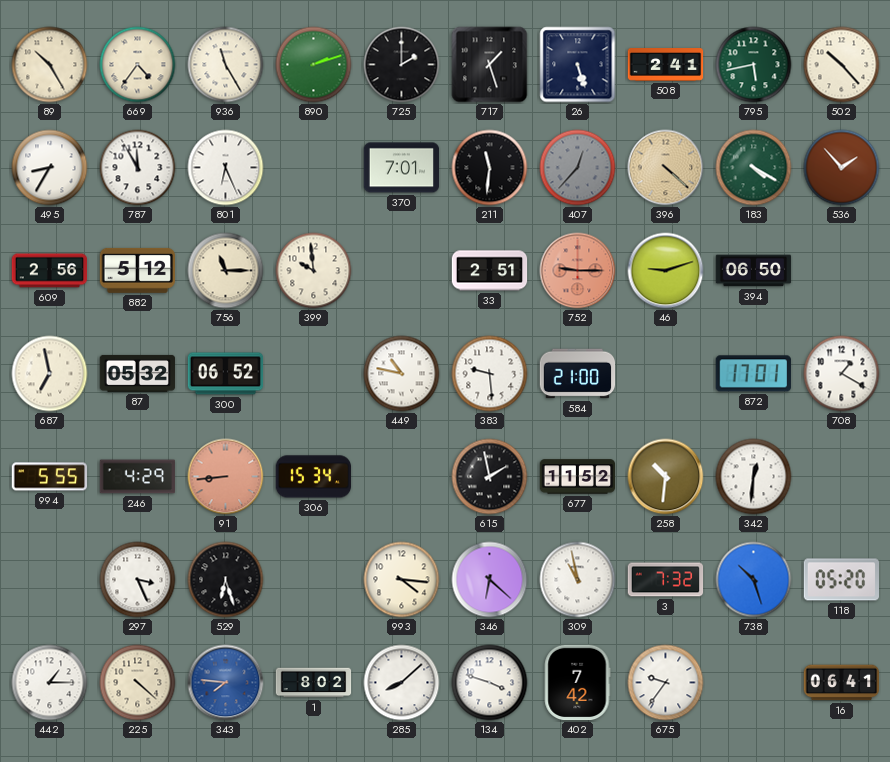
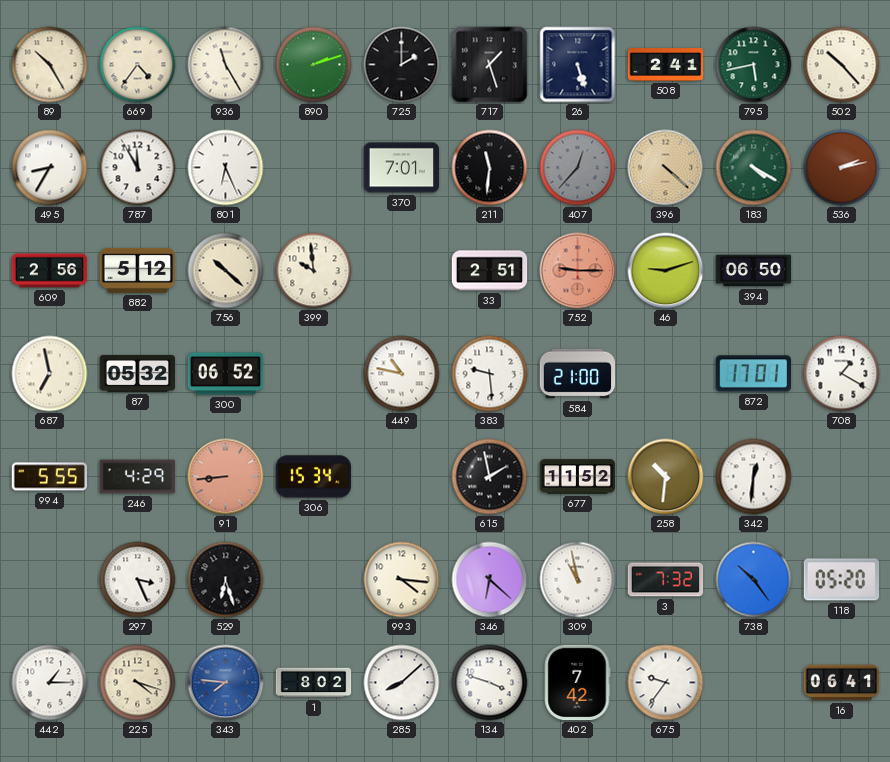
536: 1:53 -> 2:13
756: 11:15 -> 10:22
738: 10:27 -> 10:24
225: 4:22 -> 4:18
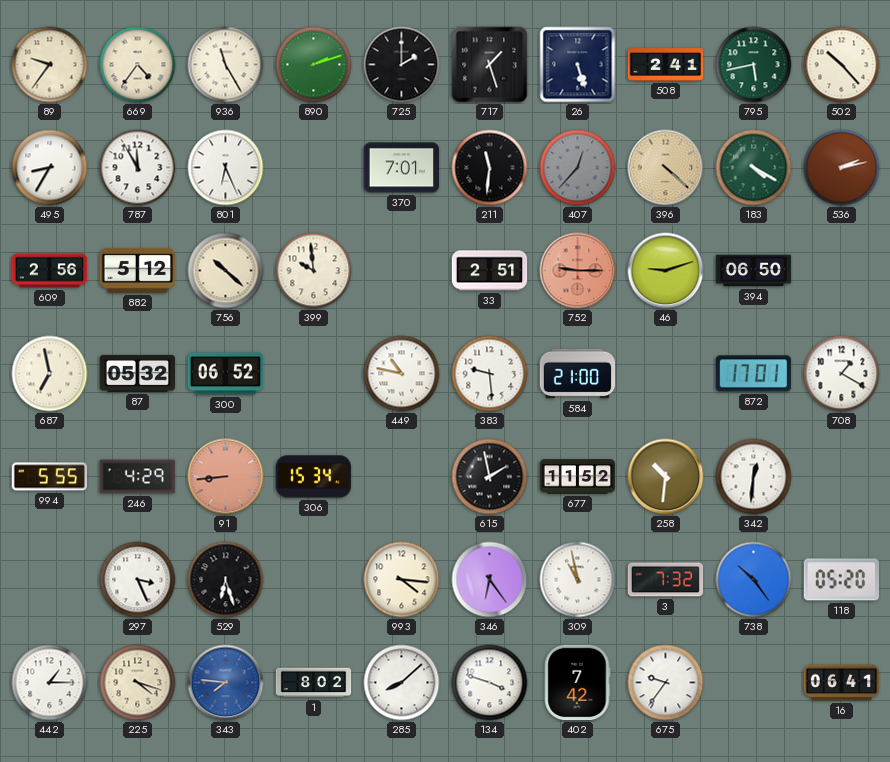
89: 10:25 -> 9:36
346: 6:22 -> 6:24
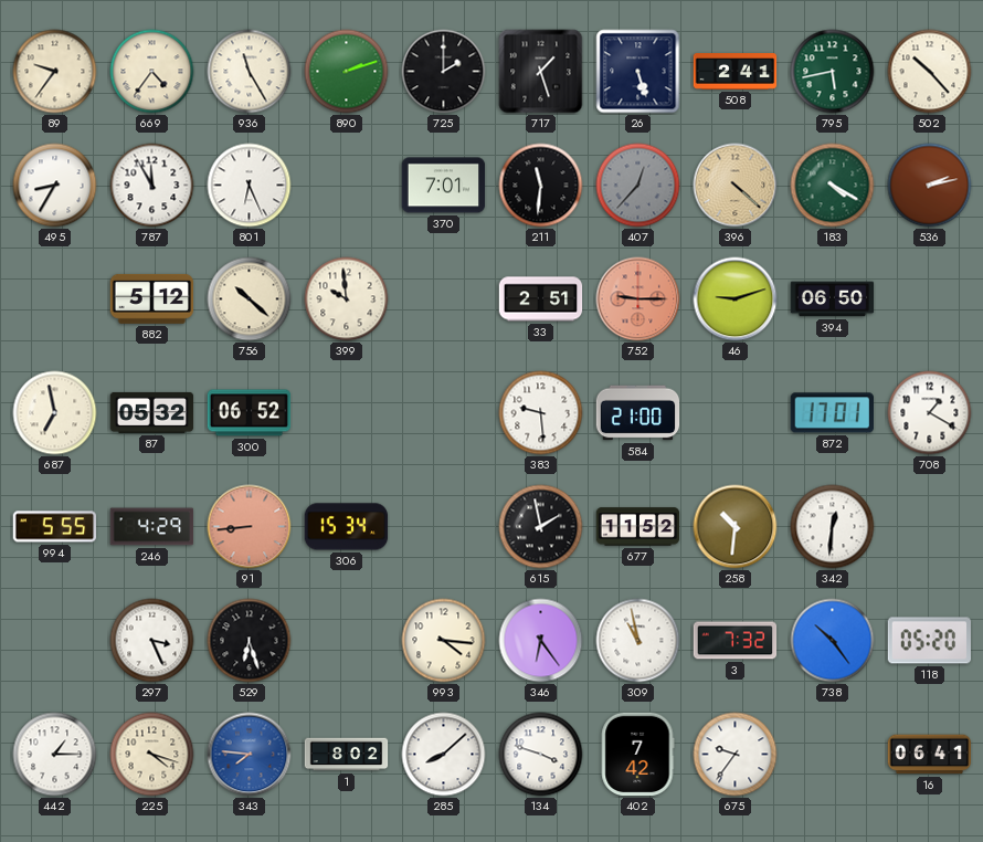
609: 2:56 -> none
449: 10:47 -> none
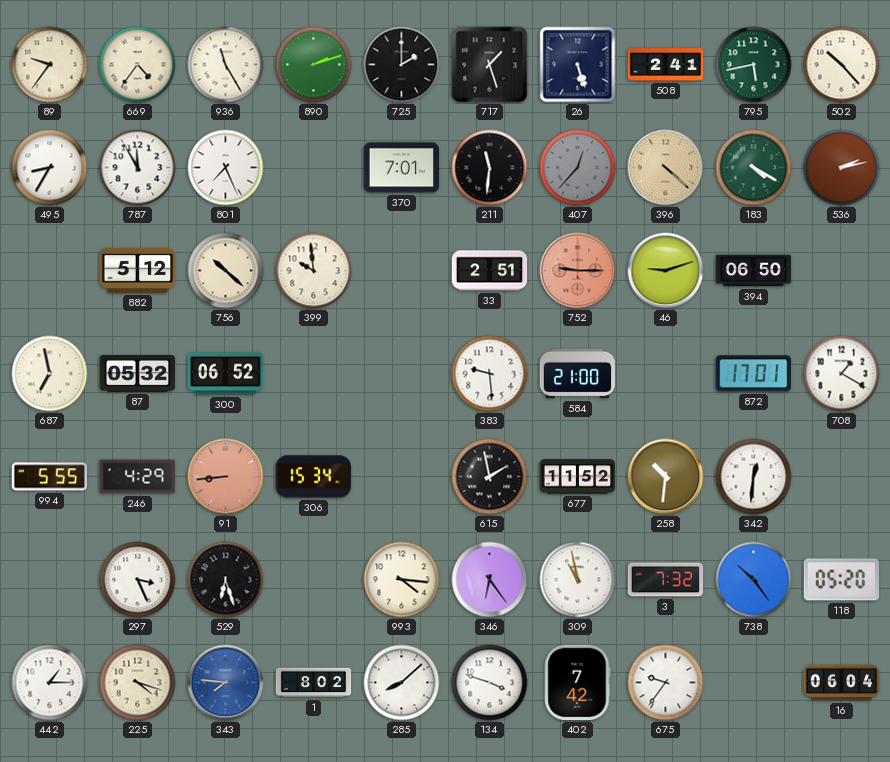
801: 6:26 -> 7:26
16: 06:41 -> 06:04
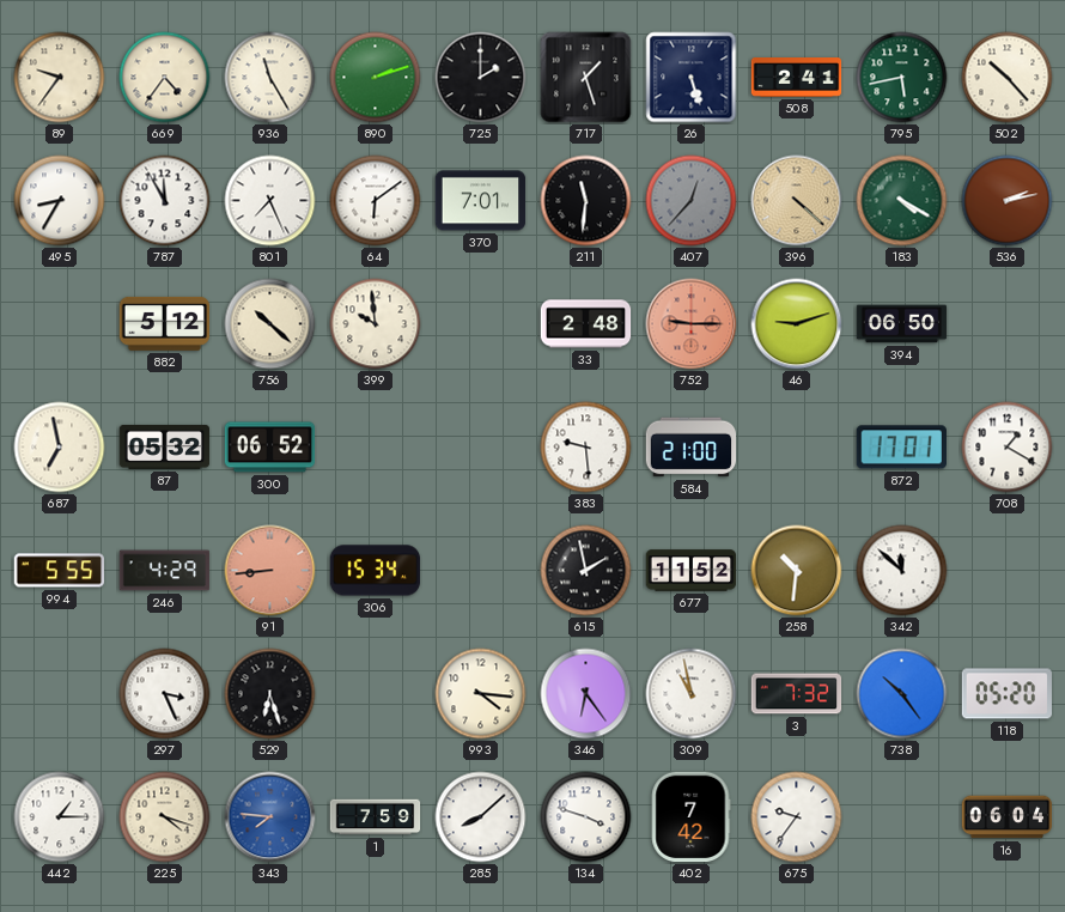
64: none -> 6:09
33: 2:51 -> 2:48
342: 12:31 -> 11:52
1: 8:02 -> 7:59
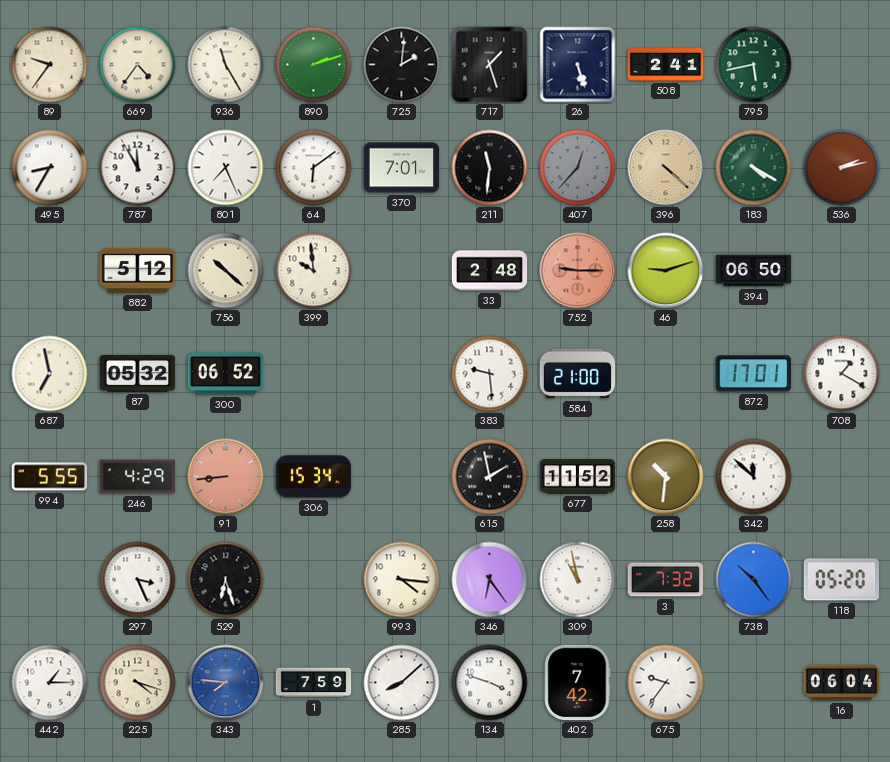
725: 2:00 -> 2:01
502: 10:23 -> none
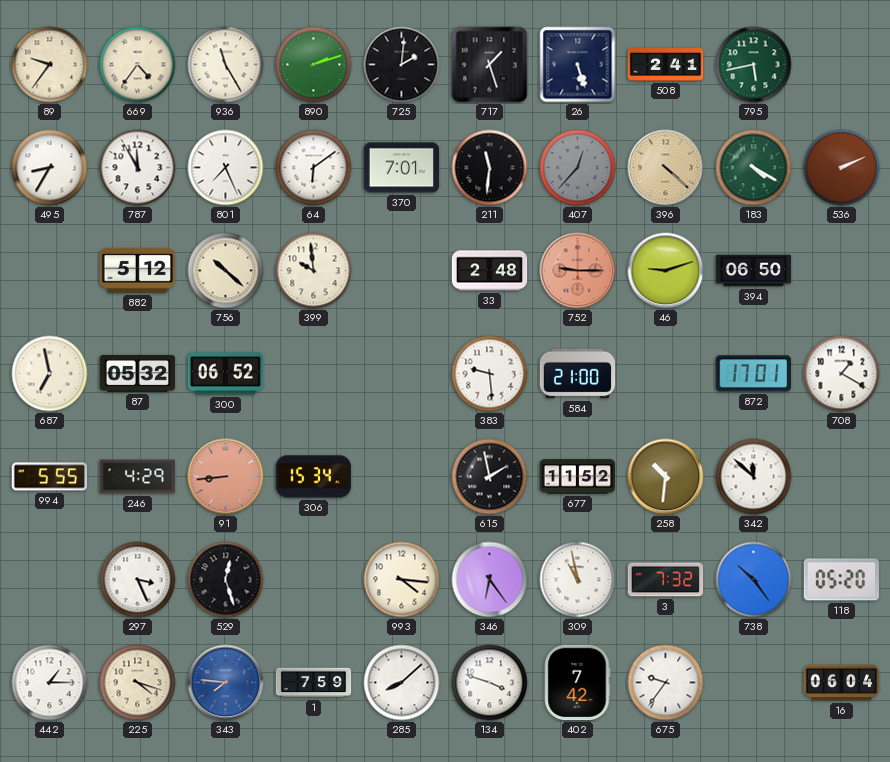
536: 2:13 -> 2:11
529: 6:27 -> 12:27
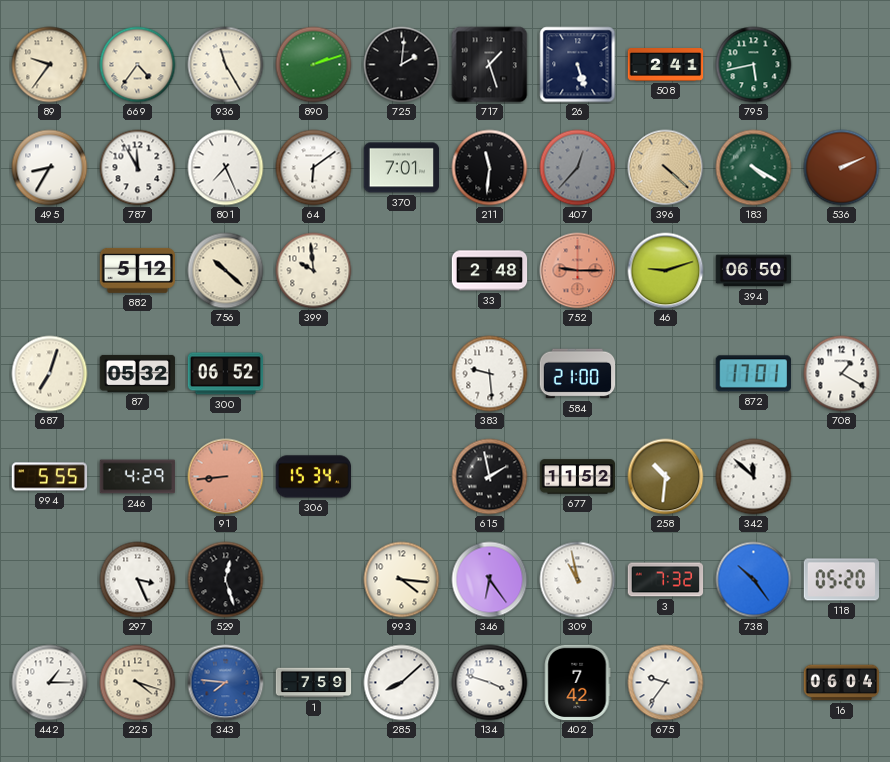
687: 6:58 -> 7:03
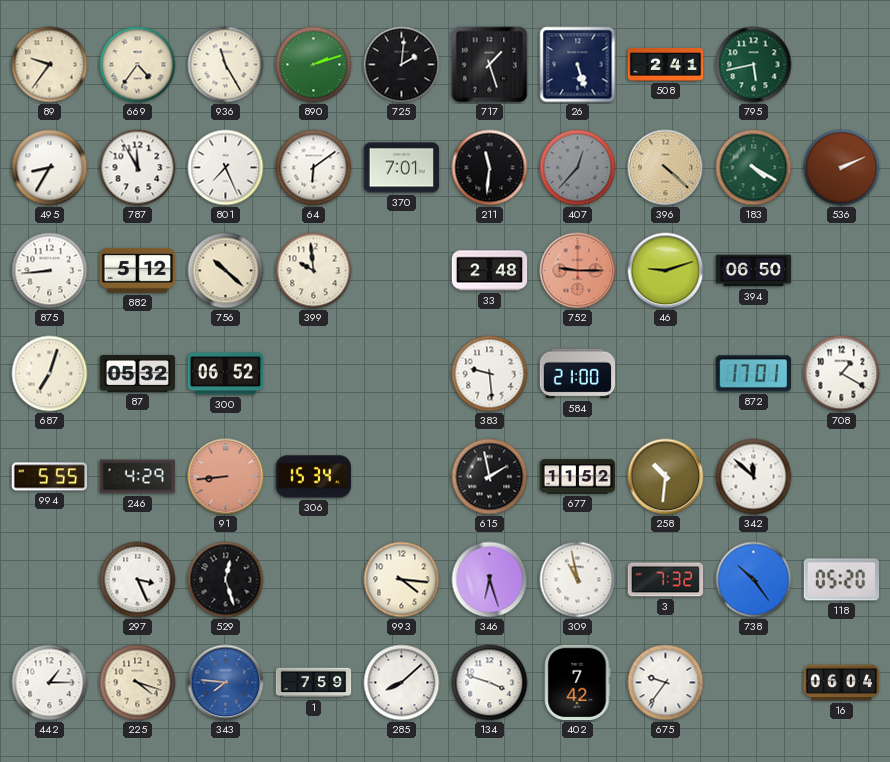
875: none -> 8:44
346: 6:24 -> 6:27
